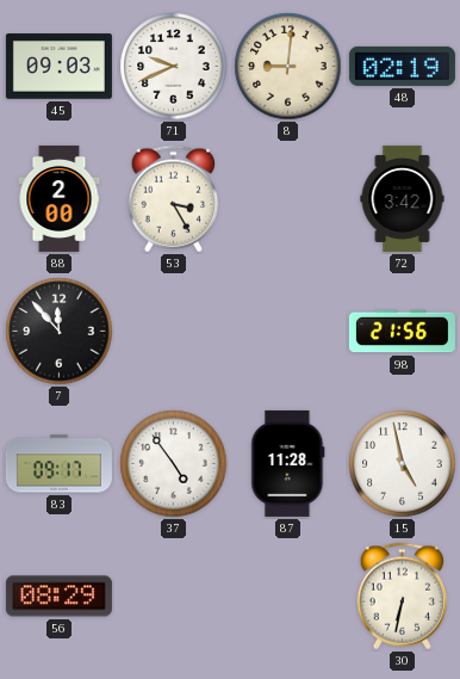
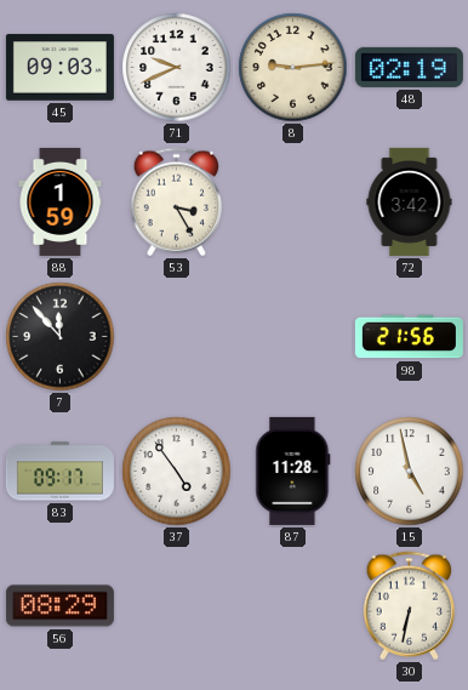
8: 9:01 -> 9:14
88: 2:00 -> 1:59
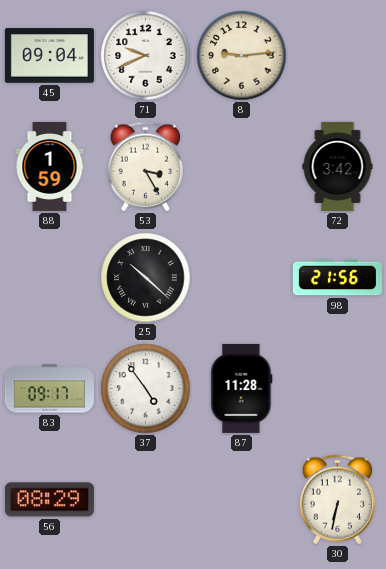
45: 09:03 -> 09:04
48: 02:19 -> none
7: 11:53 -> none
25: none -> 10:22
15: 4:58 -> none
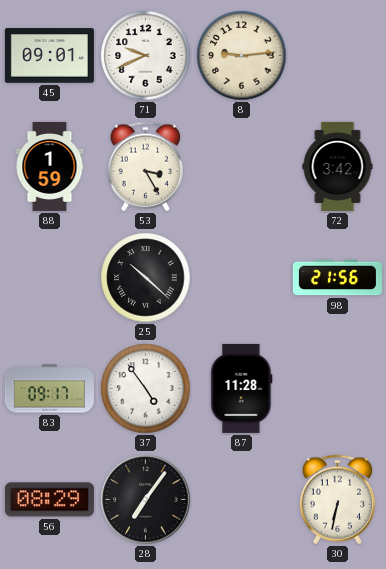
45: 09:04 -> 09:01
28: none -> 7:06
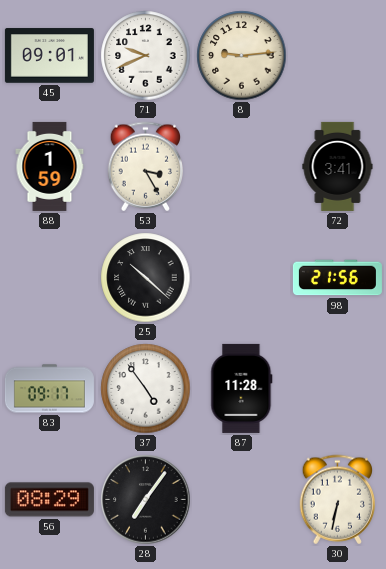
72: 3:42 -> 3:41
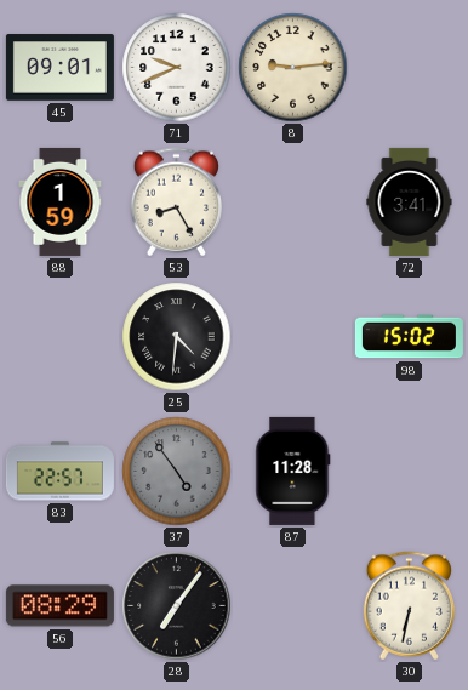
53: 3:25 -> 8:25
25: 10:22 -> 4:31
98: 21:56 -> 15:02
83: 09:17 -> 22:57
37 dial: white -> grey
